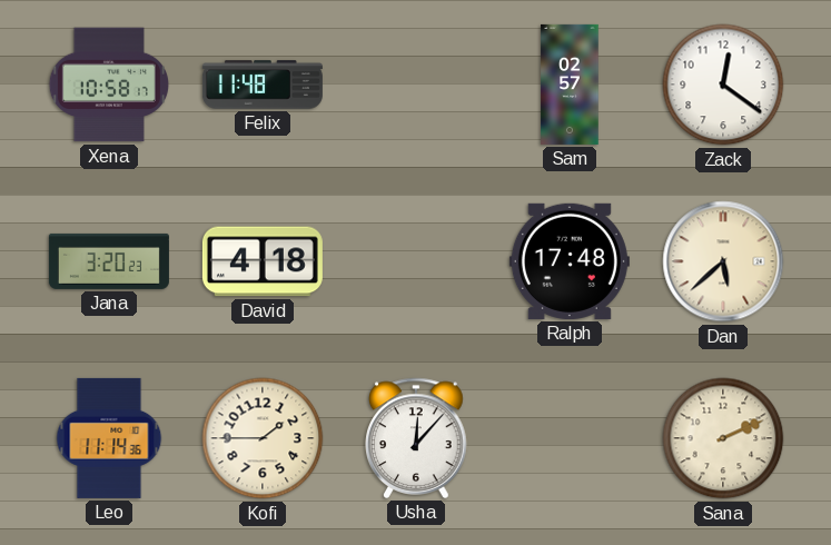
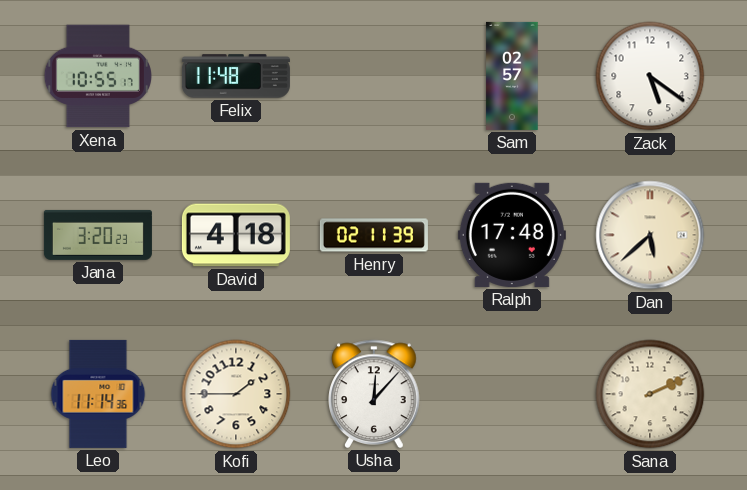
Xena: 10:58 -> 10:55
Zack: 12:21 -> 5:21
Henry: none -> 02:11
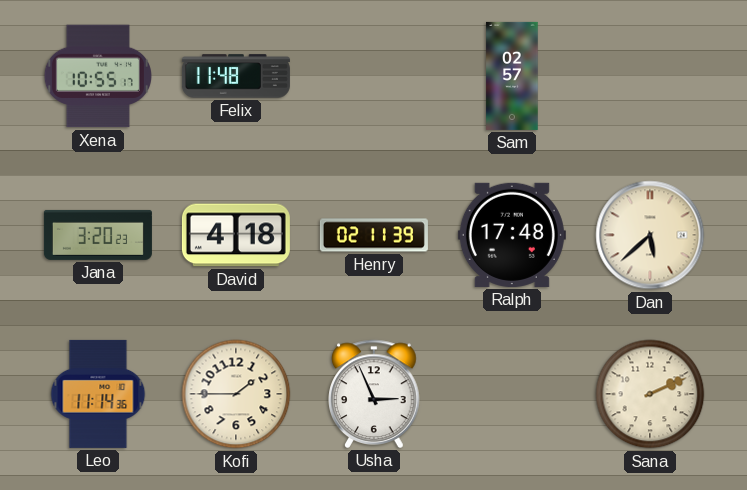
Zack: 5:21 -> none
Usha: 12:07 -> 2:56
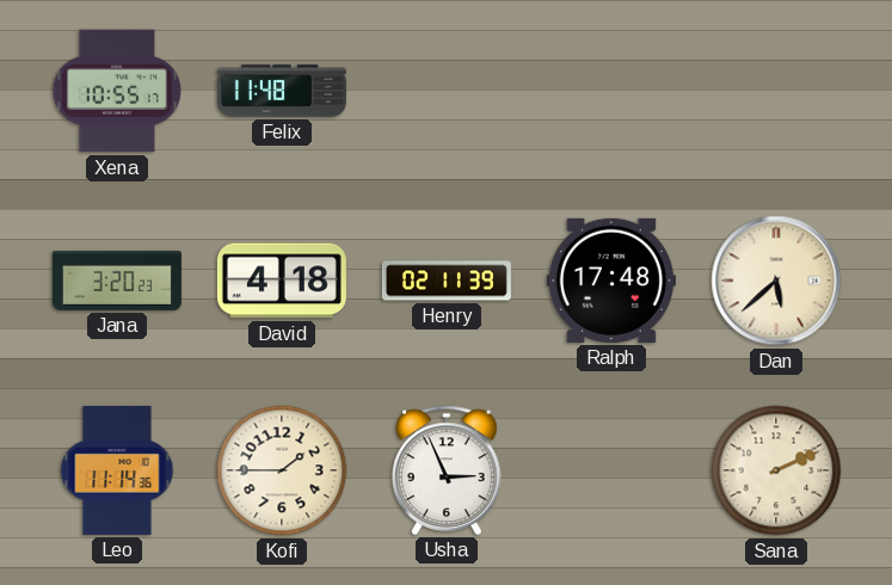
Sam: 02:57 -> none
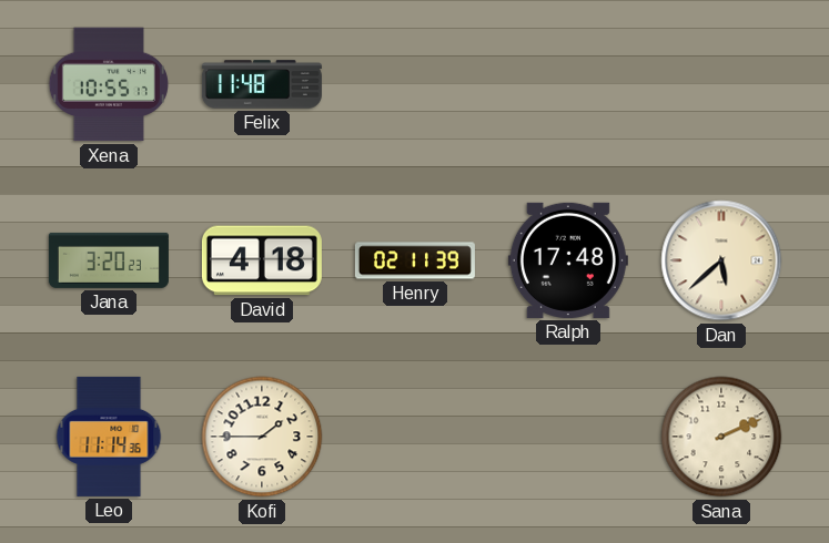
Usha: 2:56 -> none
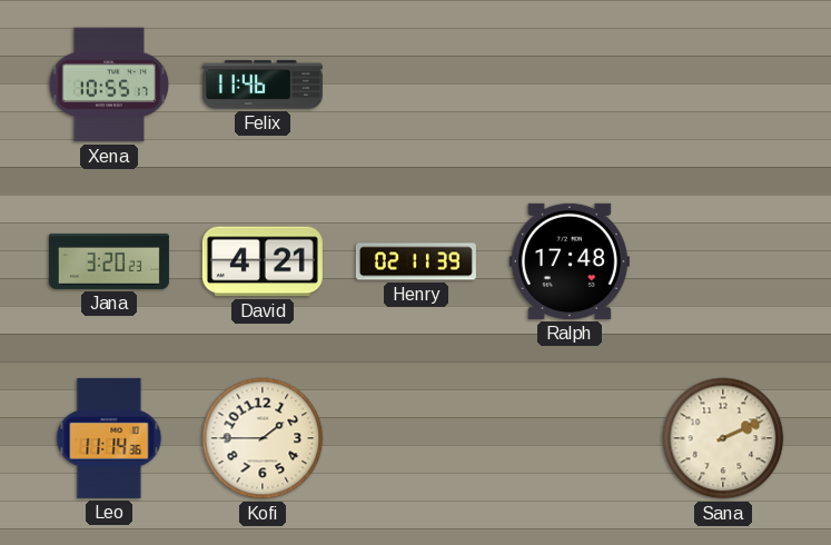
Felix: 11:48 -> 11:46
David: 4:18 -> 4:21
Dan: 5:38 -> none
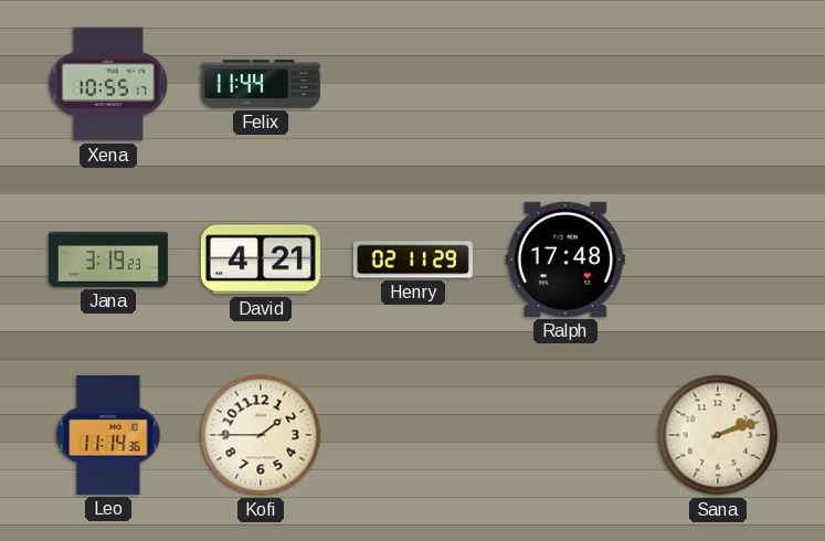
Felix: 11:46 -> 11:44
Jana: 3:20 -> 3:19
Henry: 02:11:39 -> 02:11:29
Sana: 2:11 -> 2:12
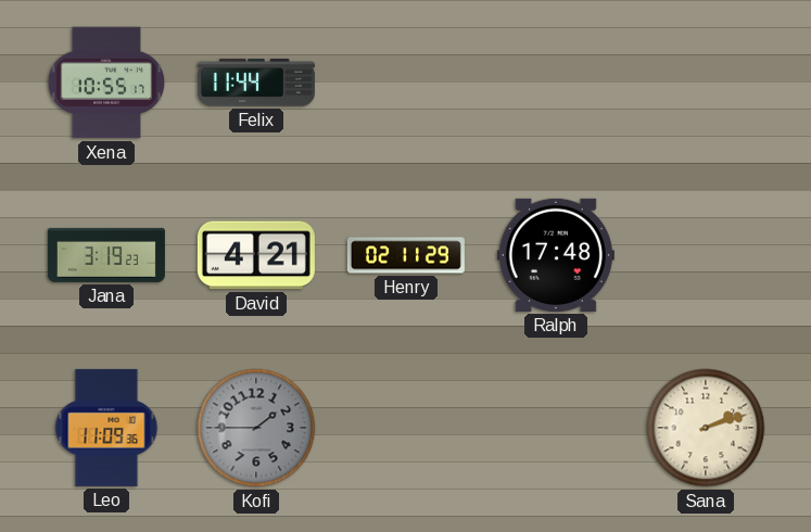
Leo: 11:14 -> 11:09
Kofi dial: cream -> grey
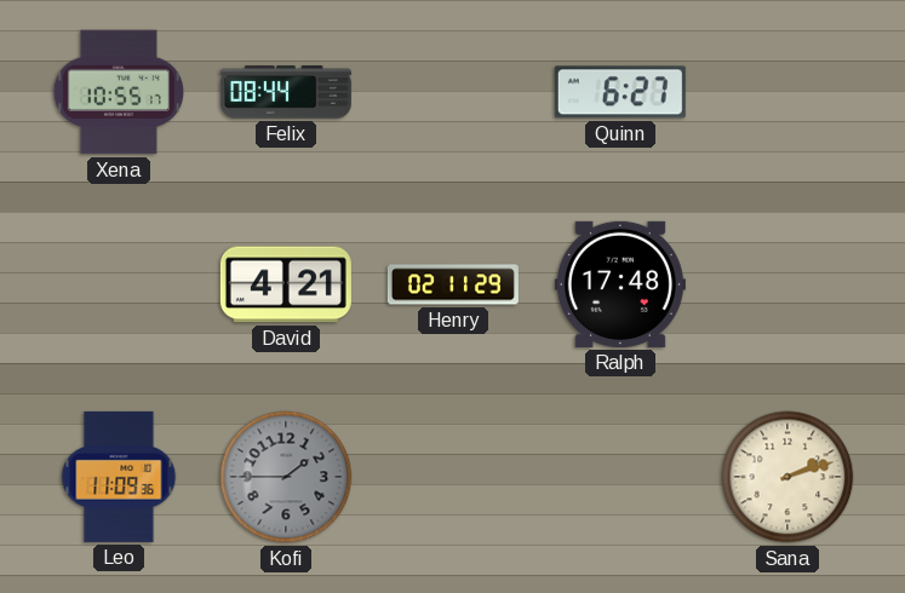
Felix: 11:44 -> 08:44
Quinn: none -> 6:27
Jana: 3:19 -> none
